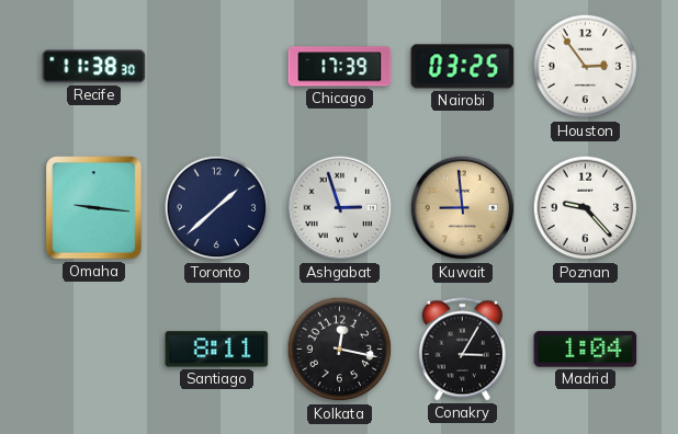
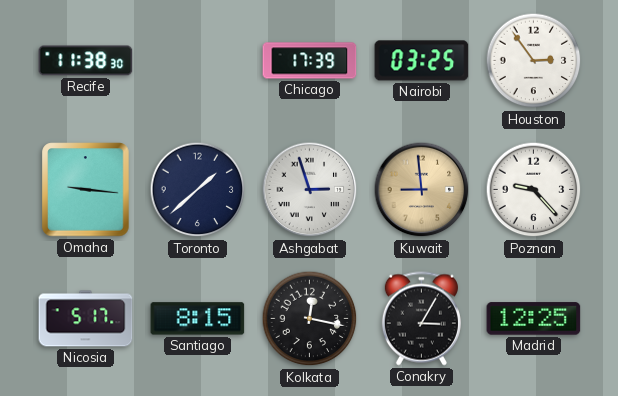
Nicosia: none -> 5:17
Santiago: 8:11 -> 8:15
Madrid: 1:04 -> 12:25
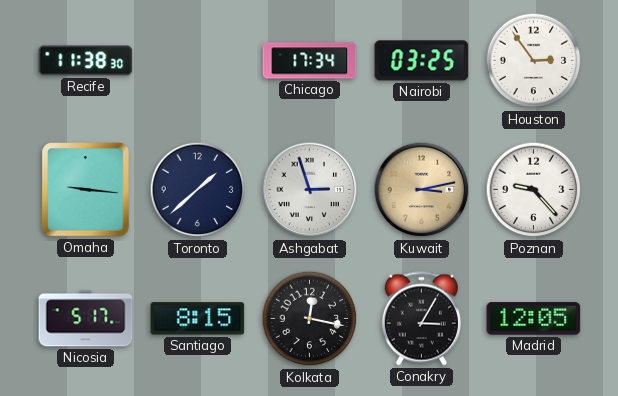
Chicago: 17:39 -> 17:34
Kuwait: 8:59 -> 3:13
Madrid: 12:25 -> 12:05
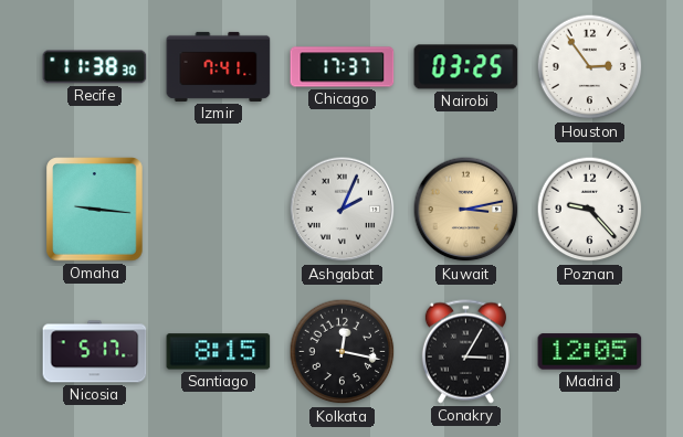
Izmir: none -> 7:41
Chicago: 17:34 -> 17:37
Toronto: 1:38 -> none
Ashgabat: 2:57 -> 2:04
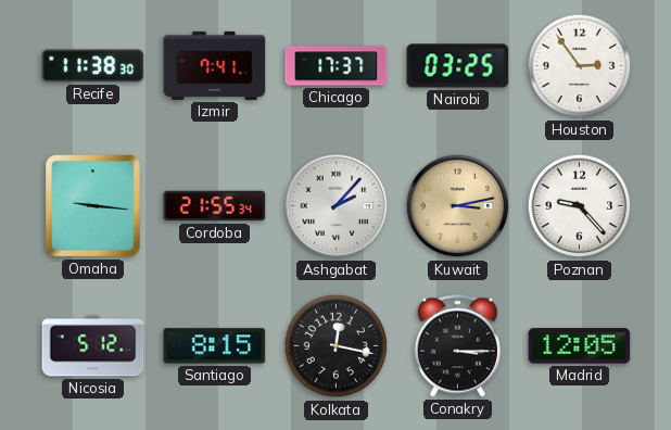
Cordoba: none -> 21:55
Ashgabat: 2:04 -> 2:07
Nicosia: 5:17 -> 5:12
Conakry: 3:05 -> 3:15
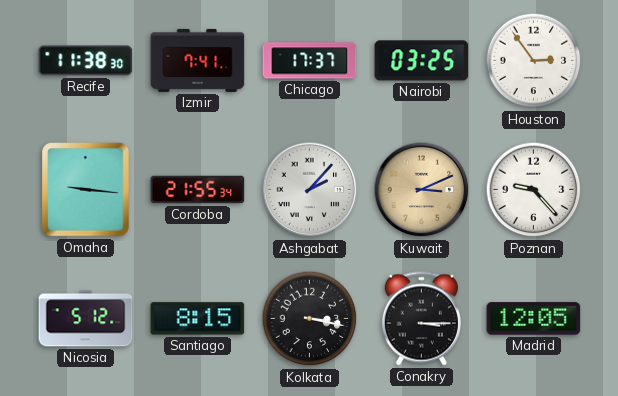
Kuwait: 3:13 -> 3:11
Kolkata: 12:17 -> 3:17
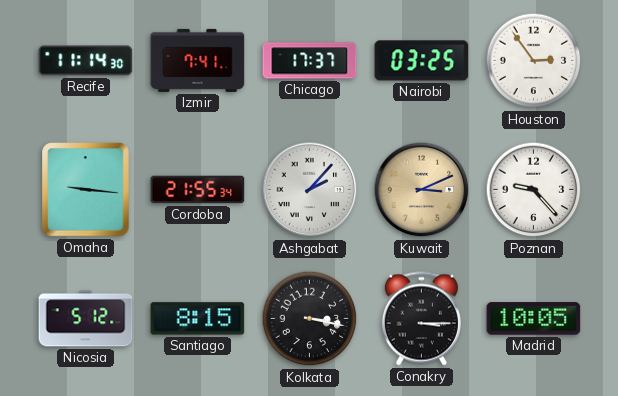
Recife: 11:38 -> 11:14
Madrid: 12:05 -> 10:05
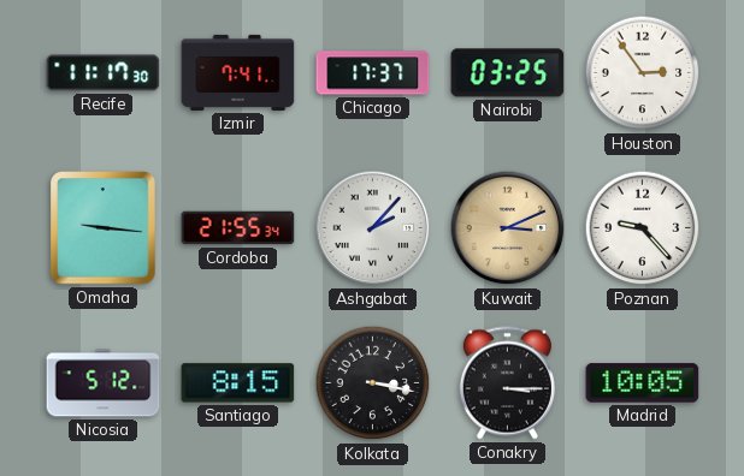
Recife: 11:14 -> 11:17
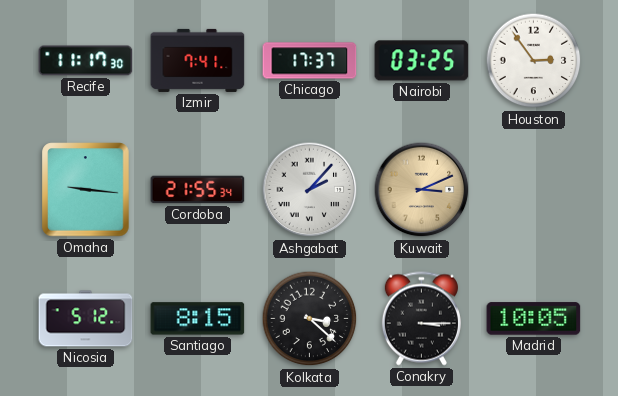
Poznan: 9:23 -> none
Kolkata: 3:17 -> 3:22
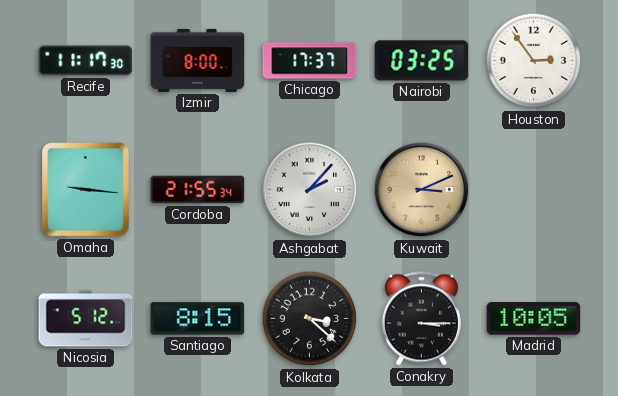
Izmir: 7:41 -> 8:00
